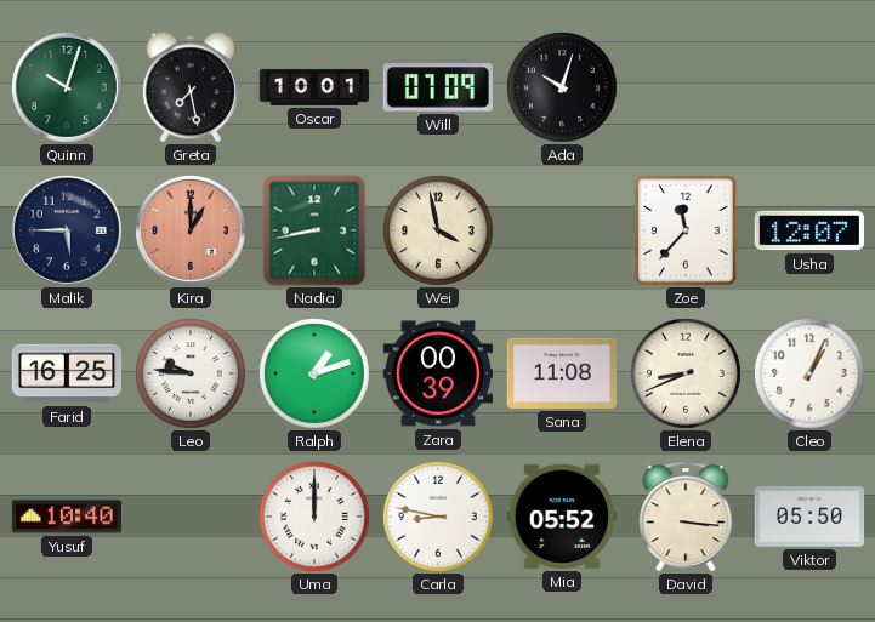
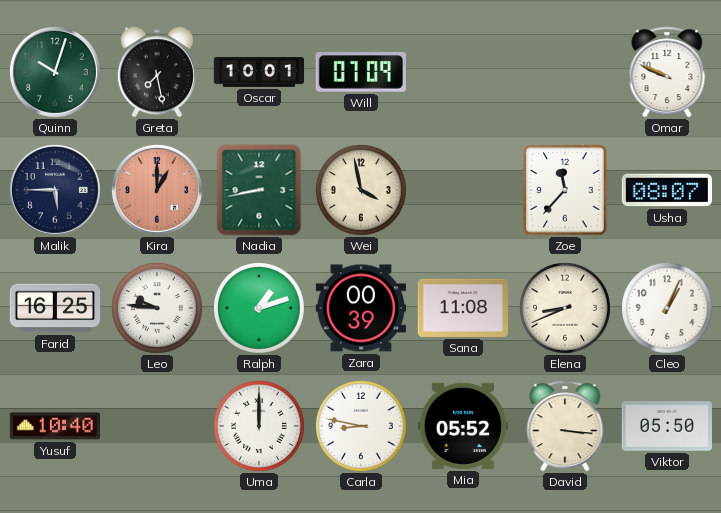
Ada: 10:03 -> none
Omar: none -> 9:49
Usha: 12:07 -> 08:07
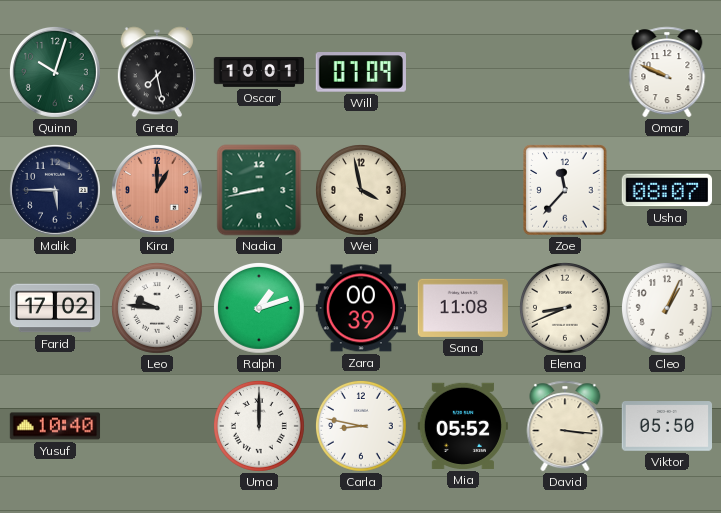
Farid: 16:25 -> 17:02
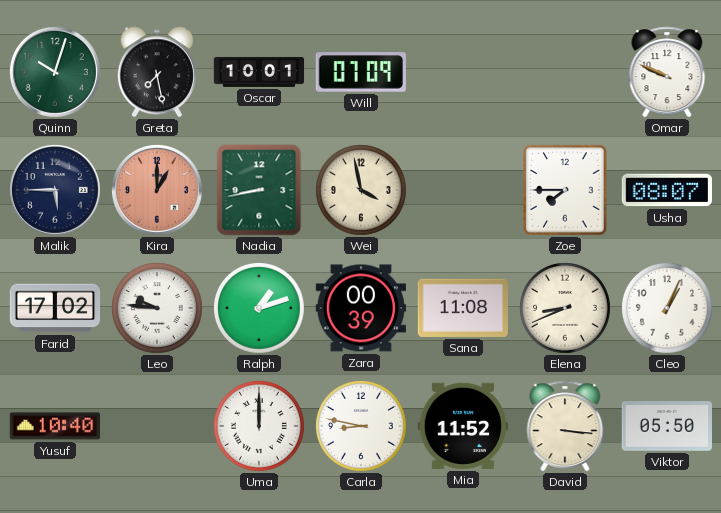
Zoe: 11:37 -> 7:45
Mia: 05:52 -> 11:52
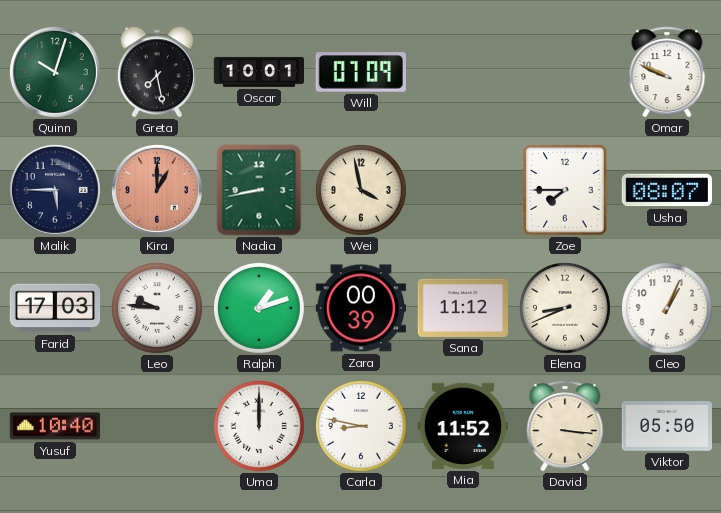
Farid: 17:02 -> 17:03
Sana: 11:08 -> 11:12
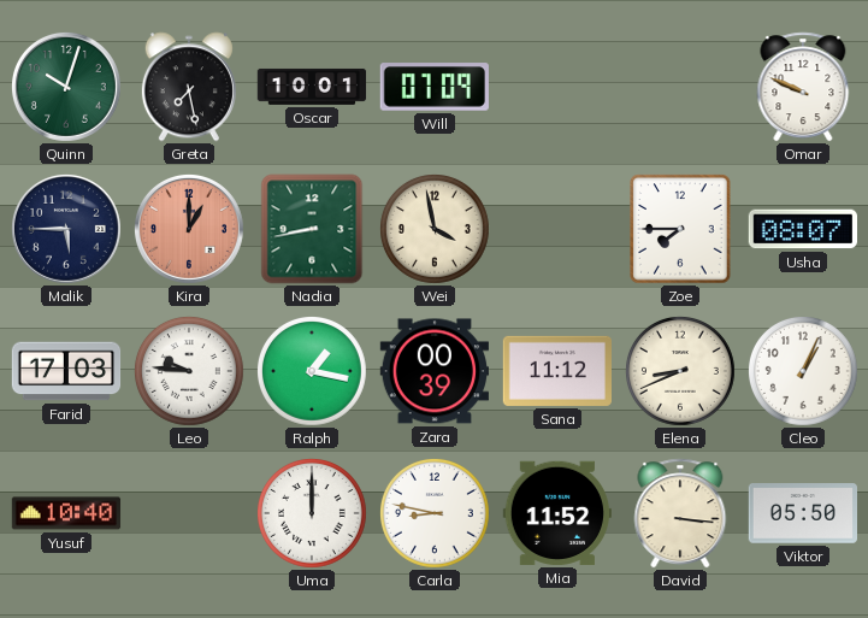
Ralph: 1:12 -> 1:17
